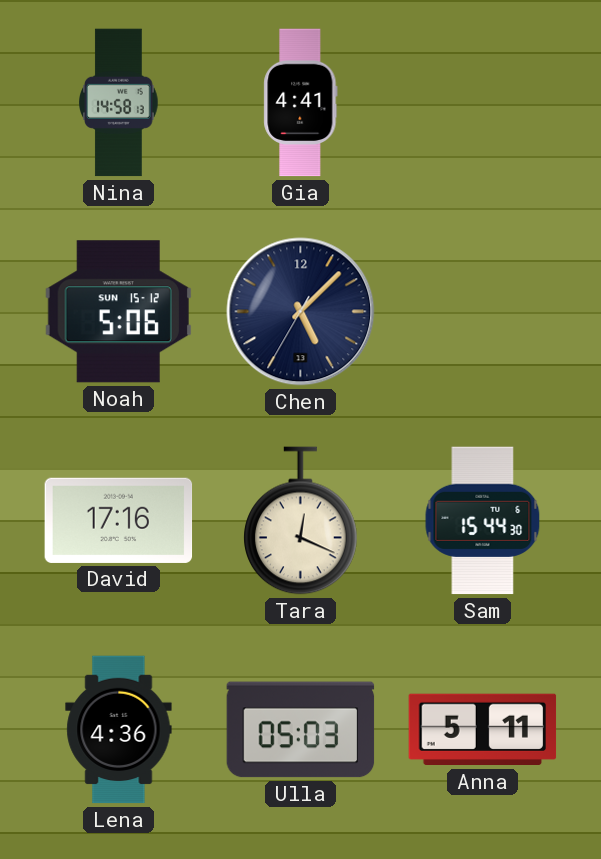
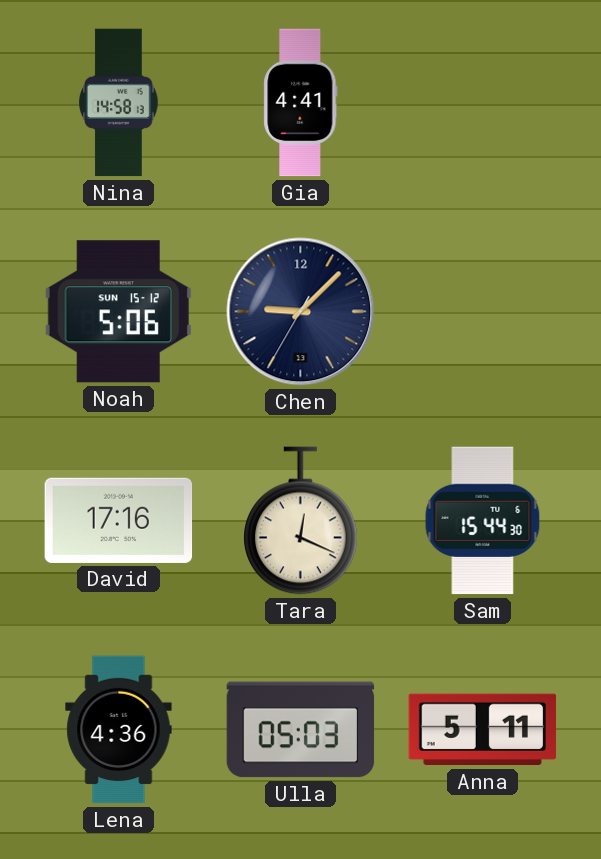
Chen: 5:07 -> 9:07
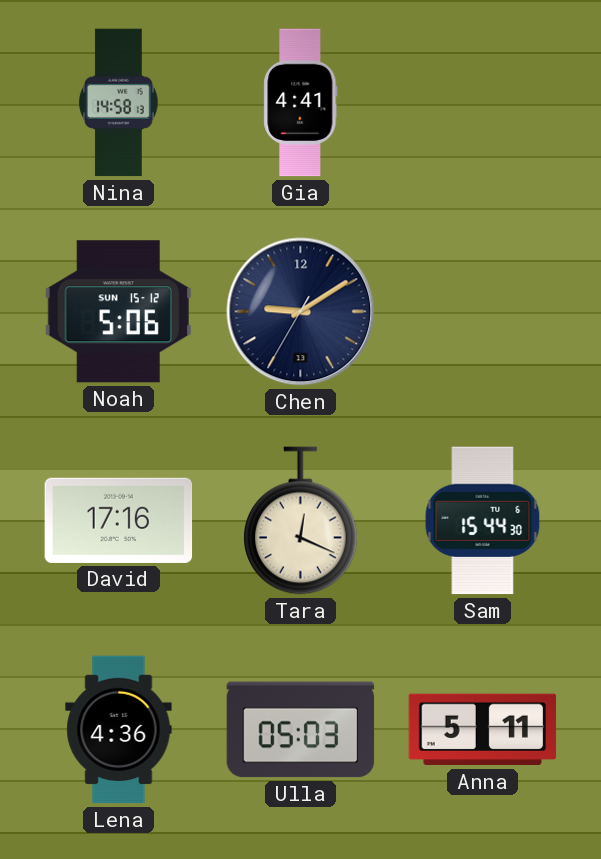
Chen: 9:07 -> 9:09
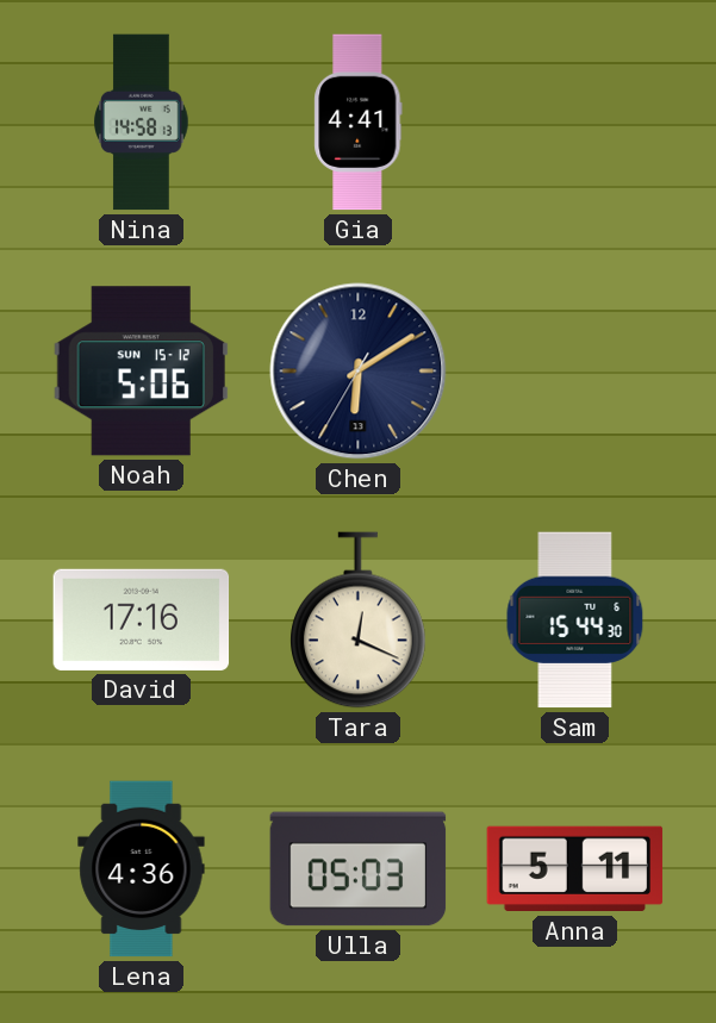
Chen: 9:09 -> 6:09
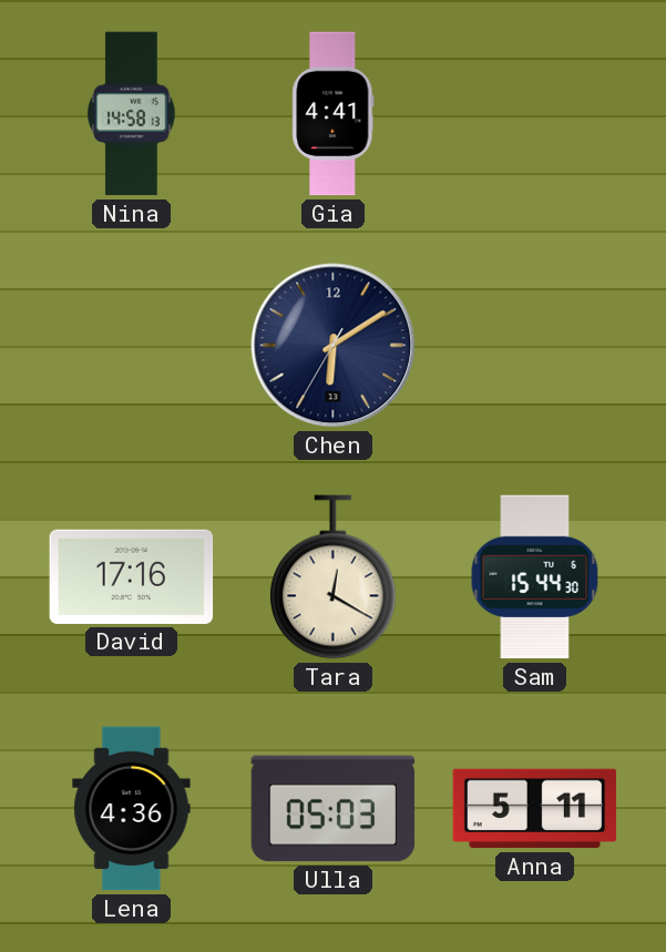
Noah: 5:06 -> none
Tara: 12:19 -> 12:20
